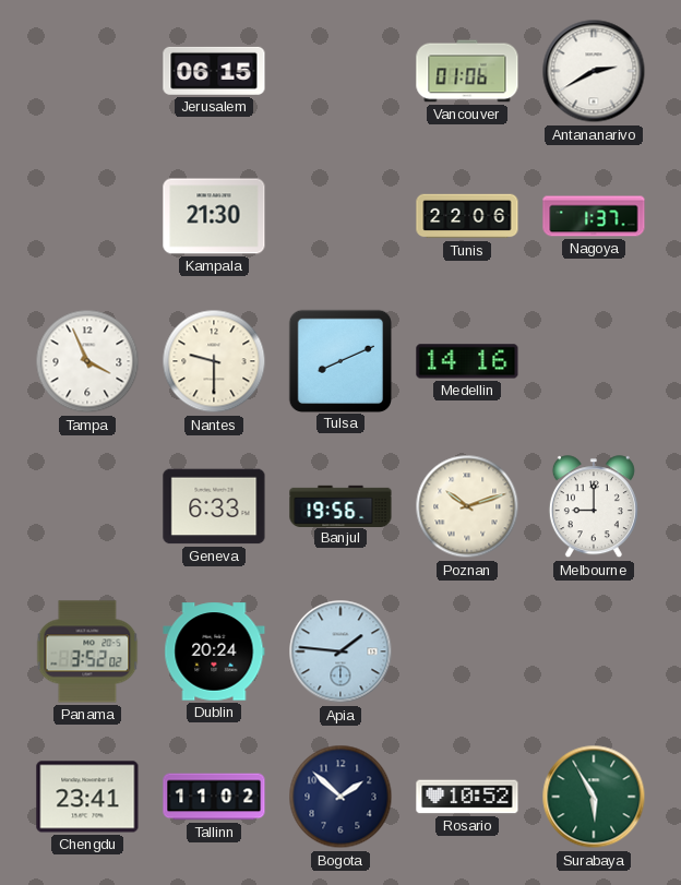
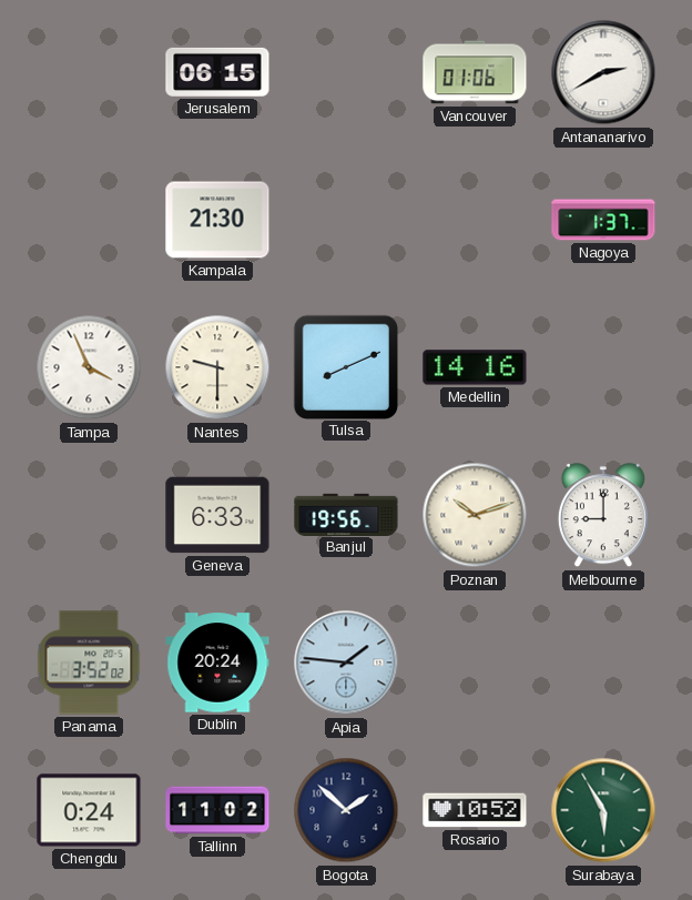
Tunis: 22:06 -> none
Chengdu: 23:41 -> 0:24
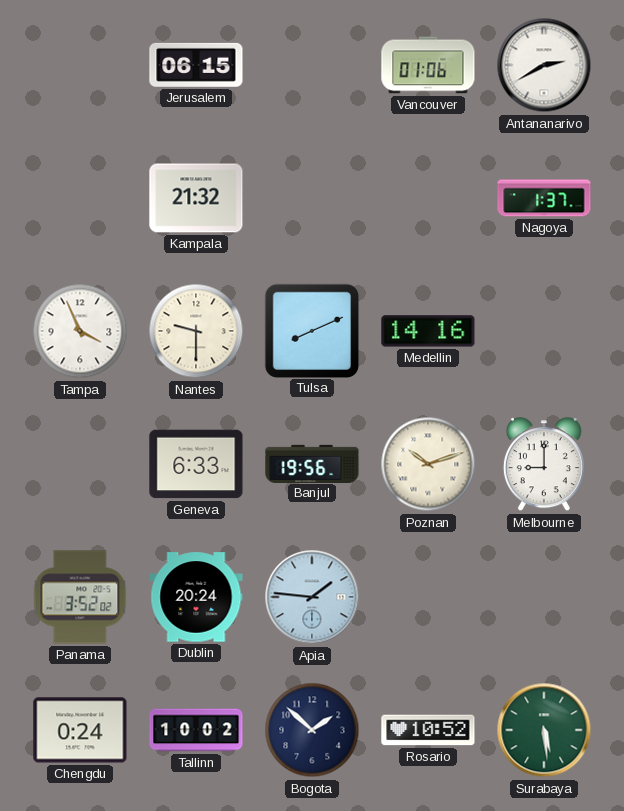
Kampala: 21:30 -> 21:32
Tallinn: 11:02 -> 10:02
Surabaya: 5:55 -> 5:29
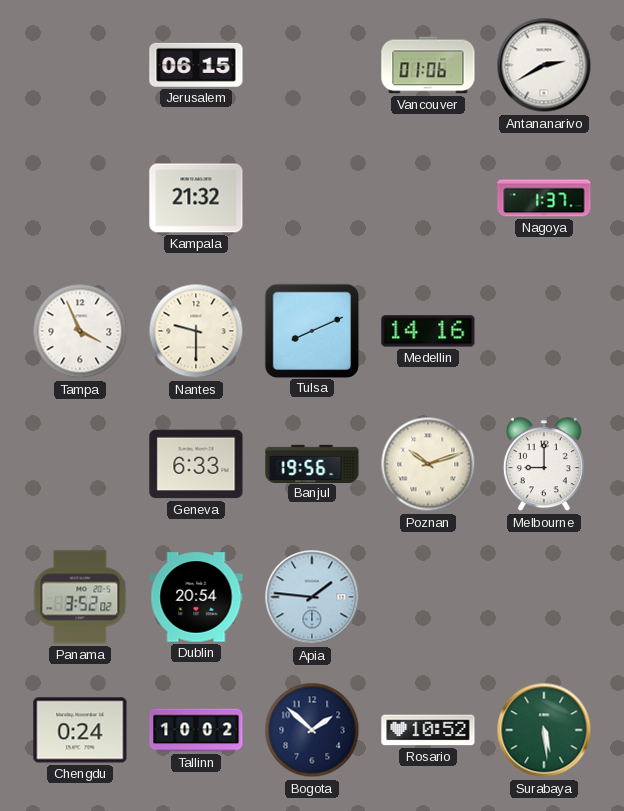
Dublin: 20:24 -> 20:54
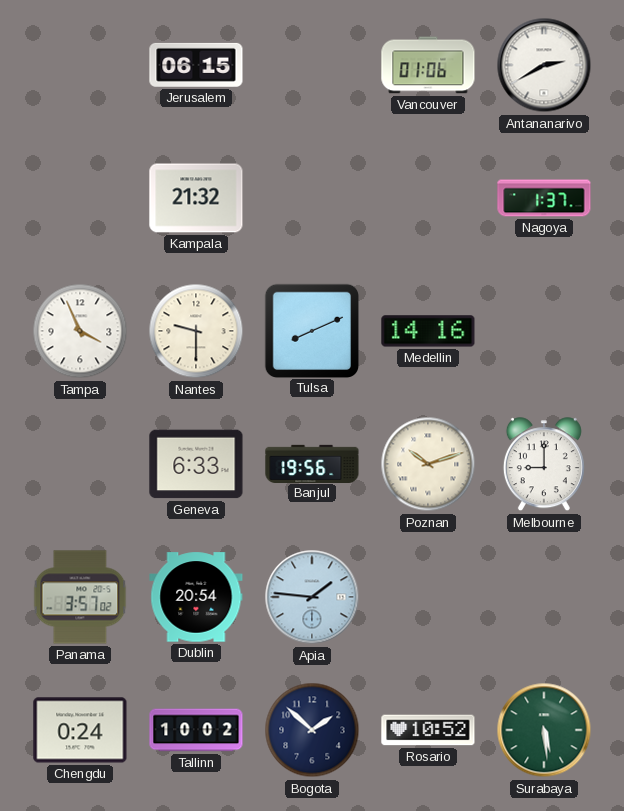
Panama: 3:52 -> 3:57
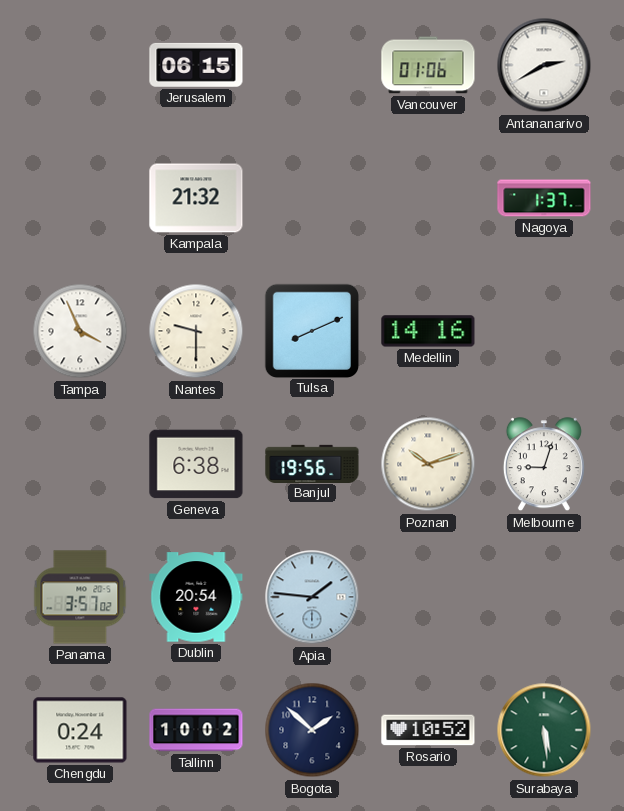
Geneva: 6:33 -> 6:38
Melbourne: 9:00 -> 9:03
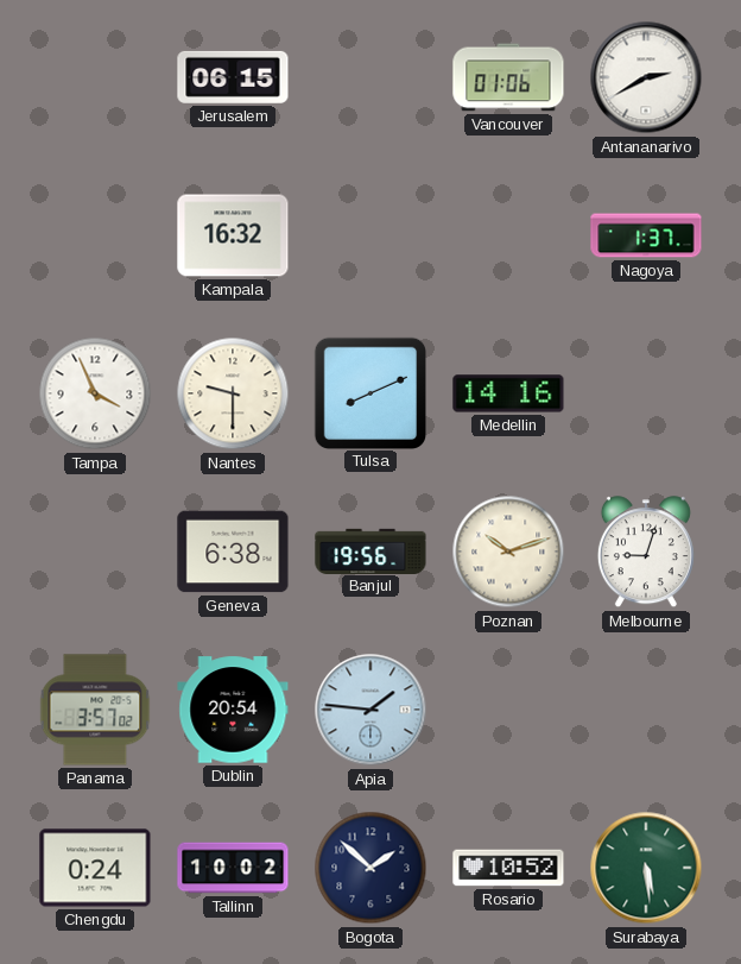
Kampala: 21:32 -> 16:32
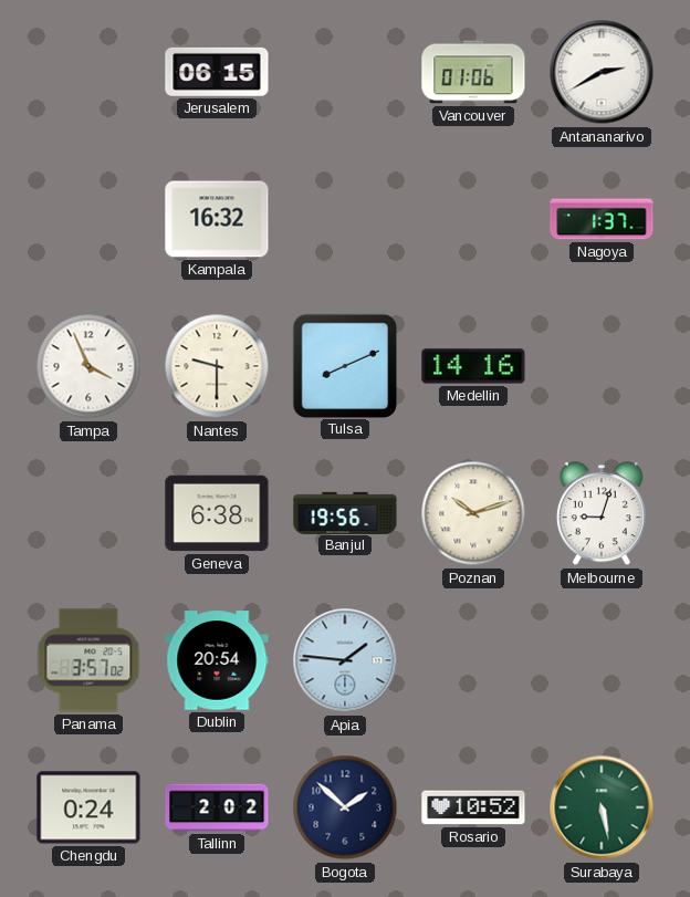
Tallinn: 10:02 -> 2:02
Surabaya: 5:29 -> 5:28
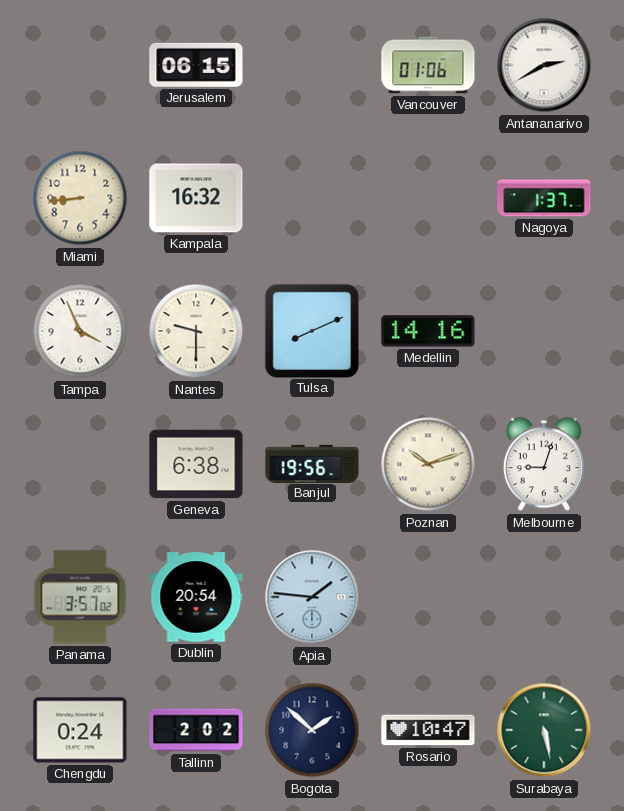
Miami: none -> 8:44
Rosario: 10:52 -> 10:47
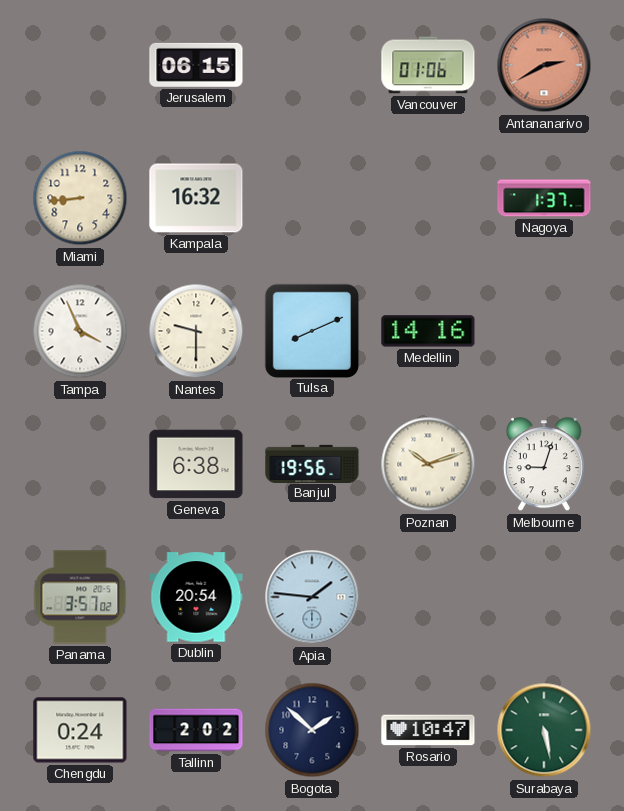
Antananarivo dial: white -> salmon
